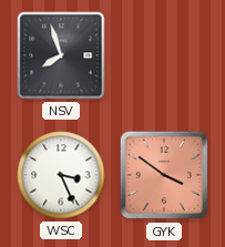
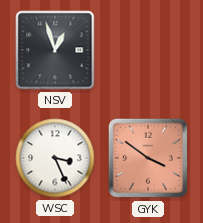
NSV: 7:57 -> 12:57
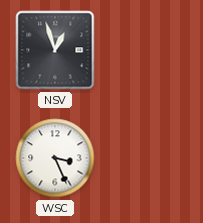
GYK: 3:51 -> none
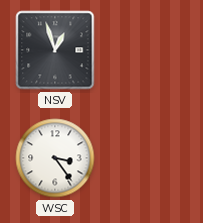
WSC: 3:26 -> 3:24
